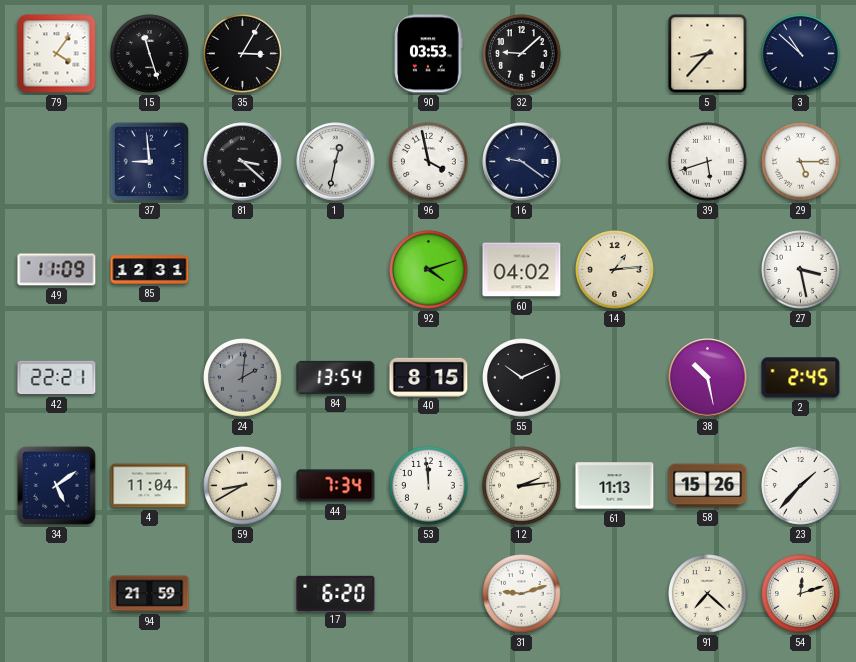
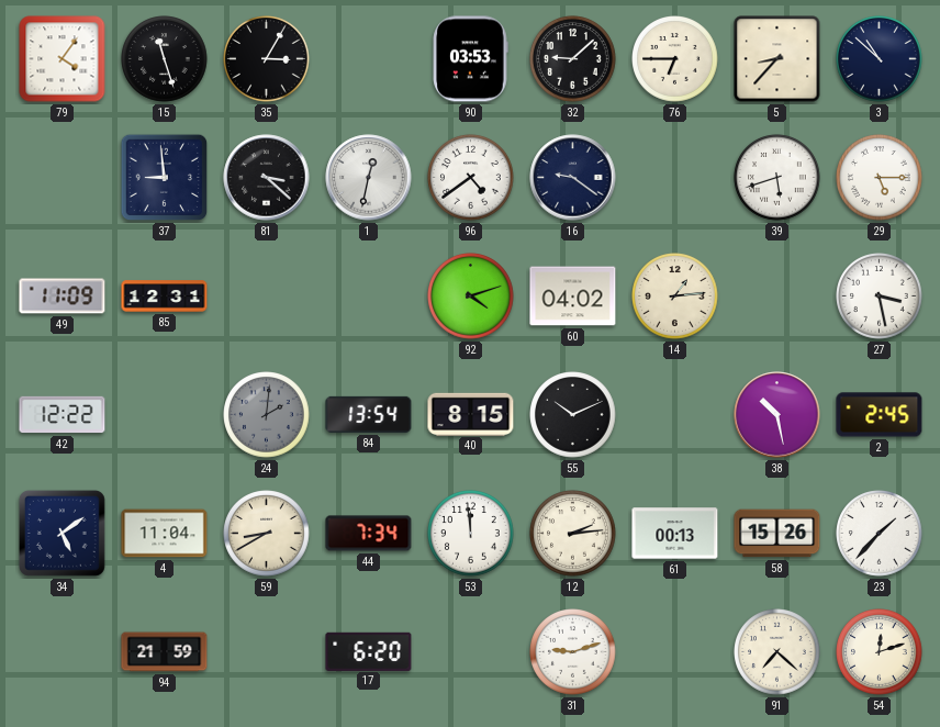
76: none -> 6:45
96: 3:58 -> 4:39
42: 22:21 -> 12:22
61: 11:13 -> 00:13
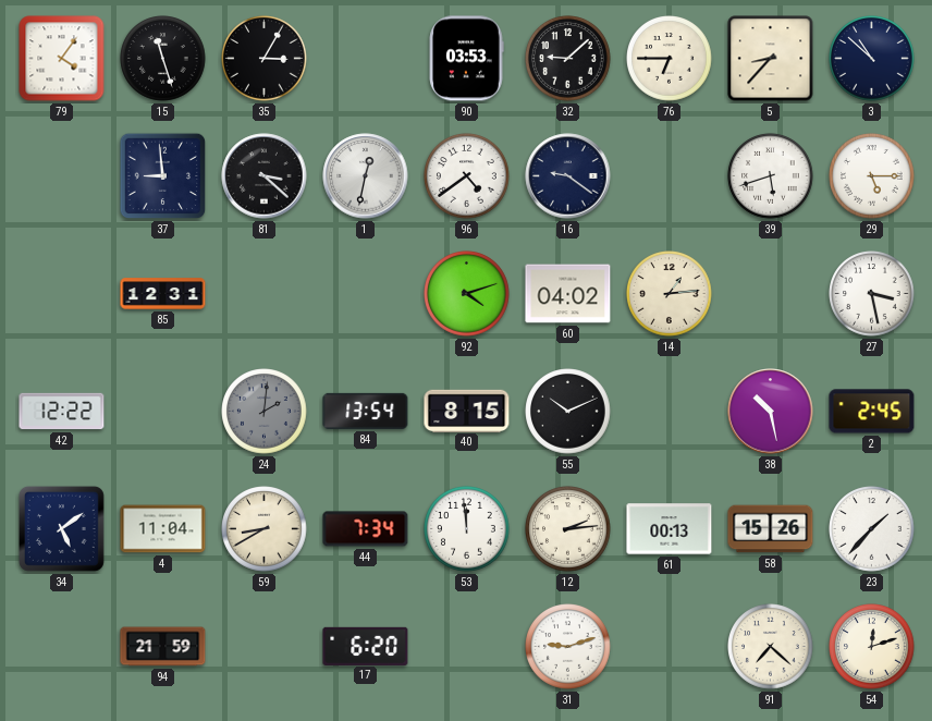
49: 11:09 -> none
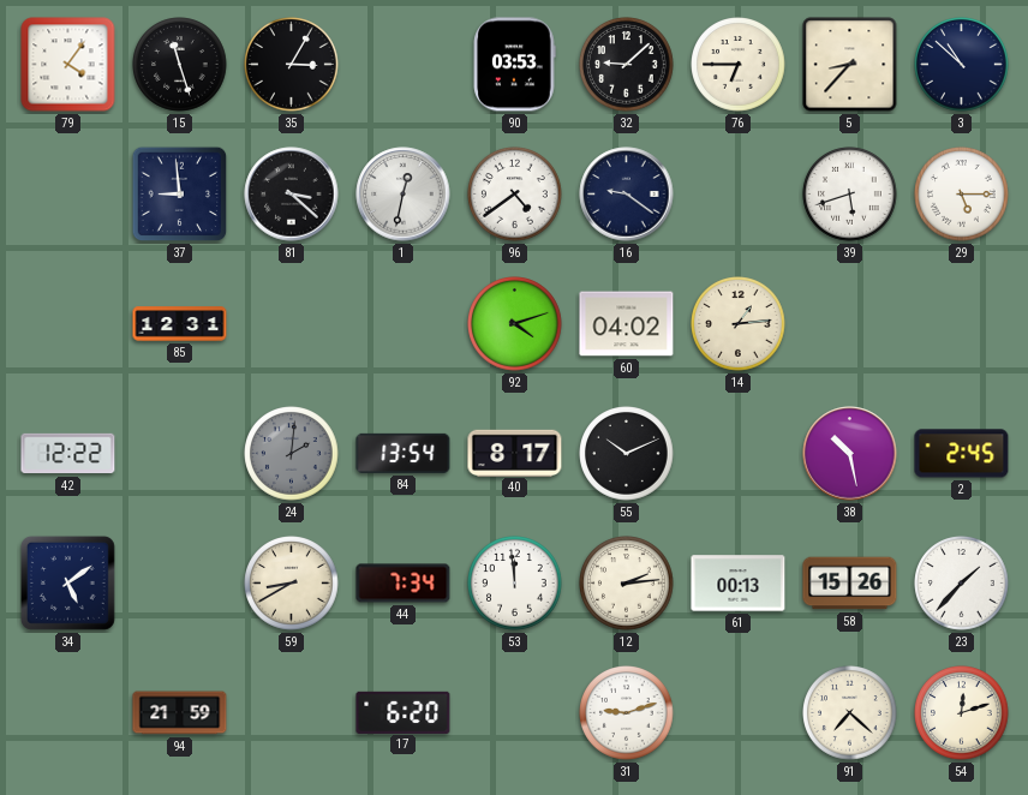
27: 3:28 -> none
40: 8:15 -> 8:17
4: 11:04 -> none
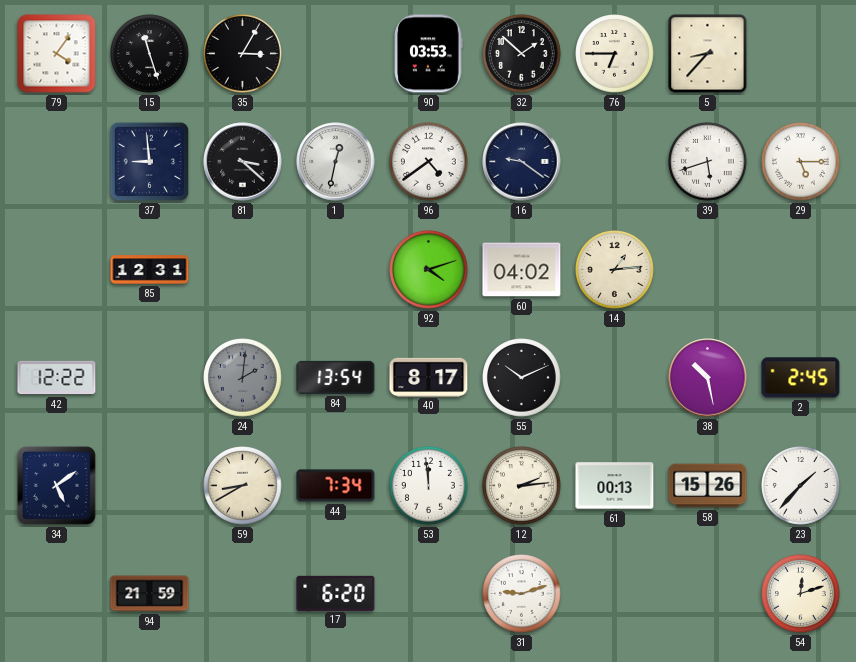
32: 9:08 -> 1:52
3: 10:52 -> none
91: 7:22 -> none
